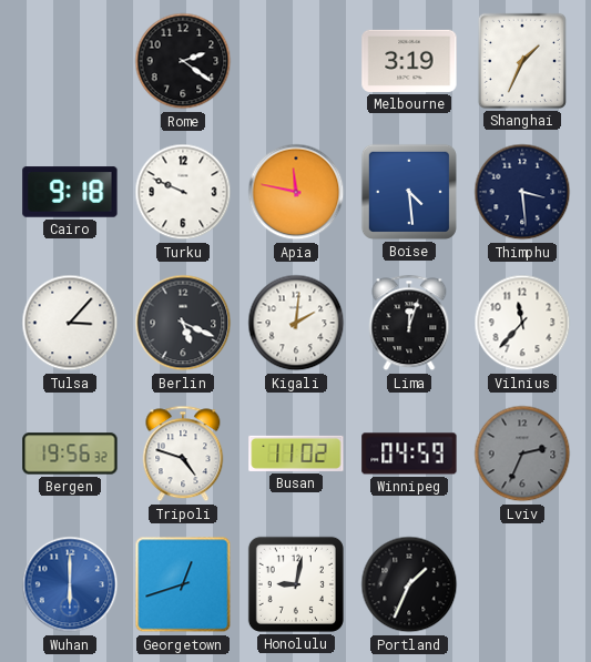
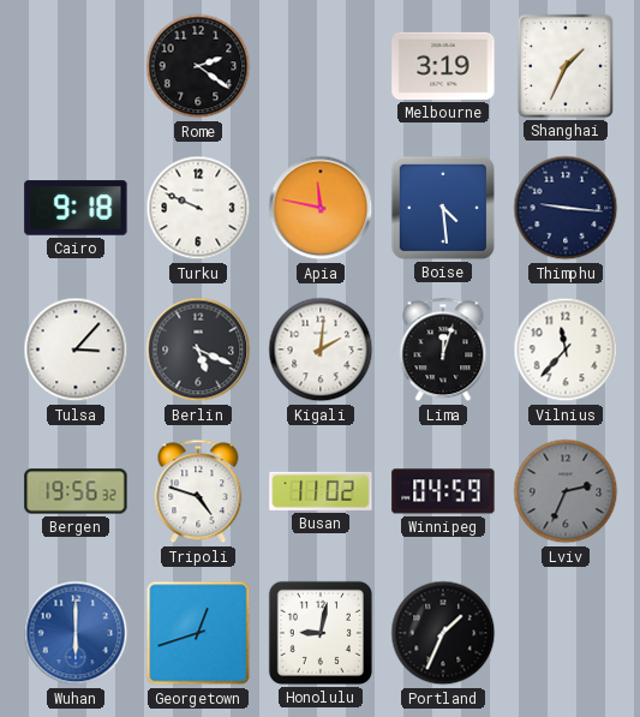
Thimphu: 3:29 -> 9:16
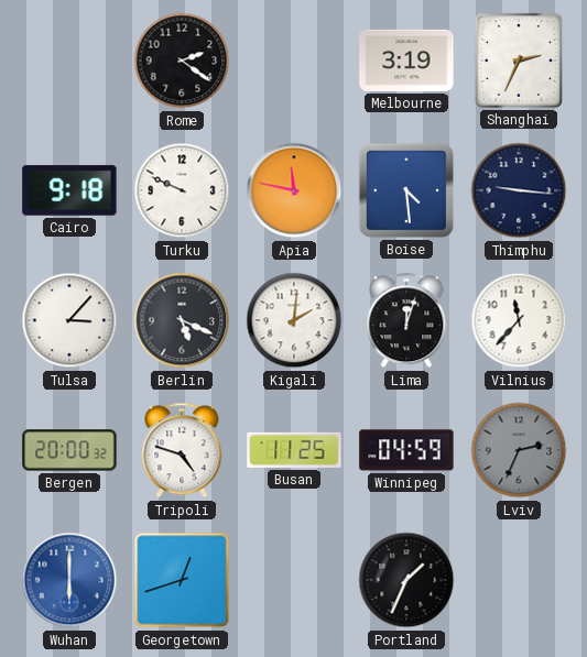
Shanghai: 1:34 -> 2:34
Bergen: 19:56 -> 20:00
Busan: 11:02 -> 11:25
Honolulu: 9:02 -> none
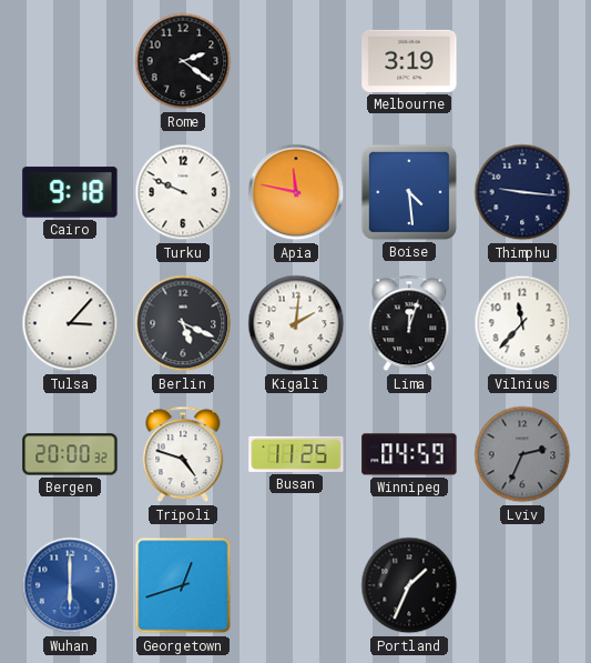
Shanghai: 2:34 -> none
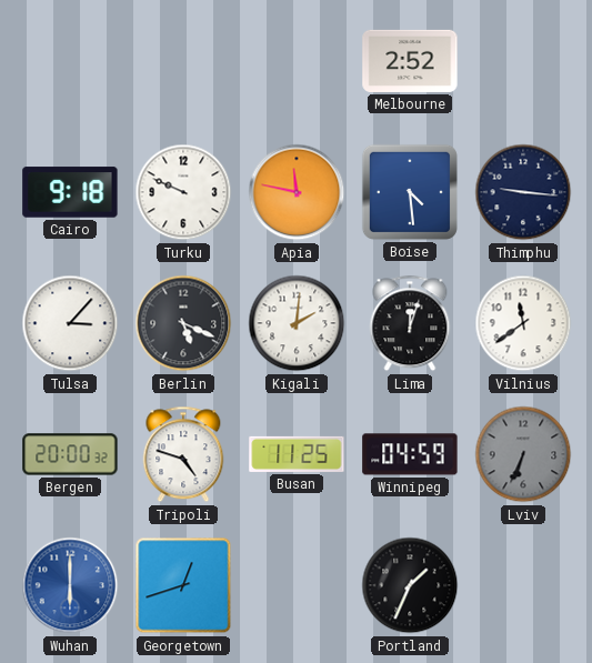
Rome: 2:21 -> none
Melbourne: 3:19 -> 2:52
Vilnius: 11:37 -> 11:39
Lviv: 2:34 -> 6:34
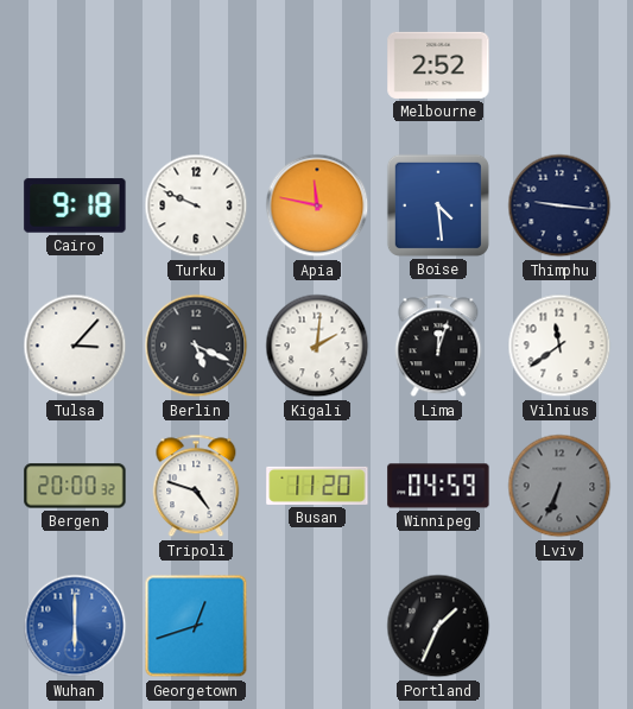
Busan: 11:25 -> 11:20
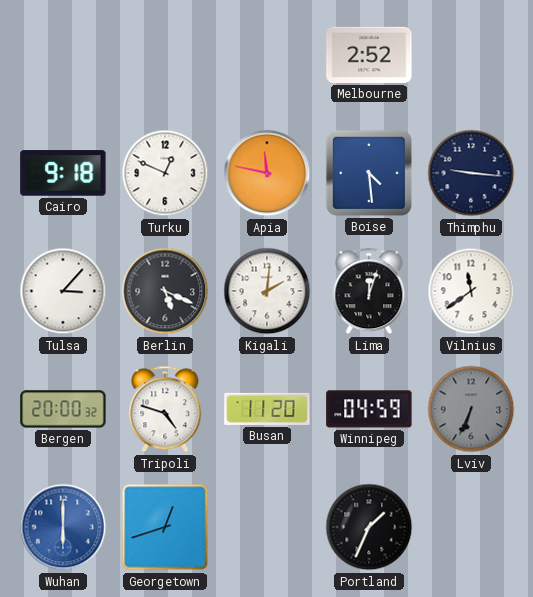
Turku: 9:49 -> 12:49
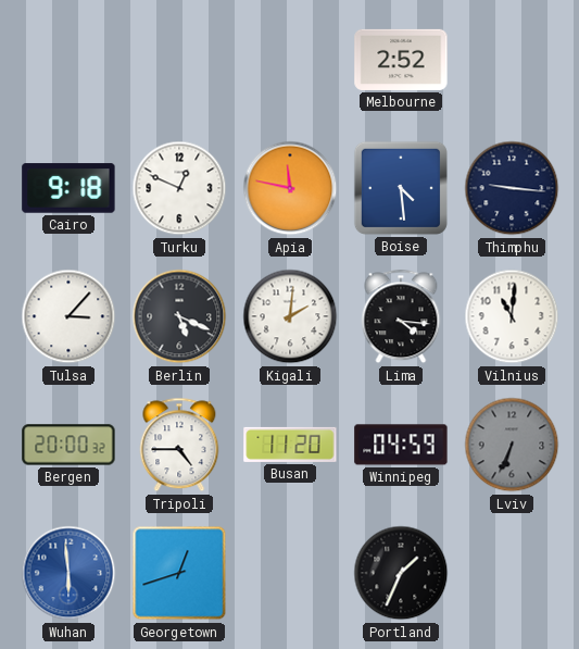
Lima: 12:03 -> 4:16
Vilnius: 11:39 -> 11:01
Tripoli: 4:48 -> 4:45
Wuhan: 6:00 -> 5:59
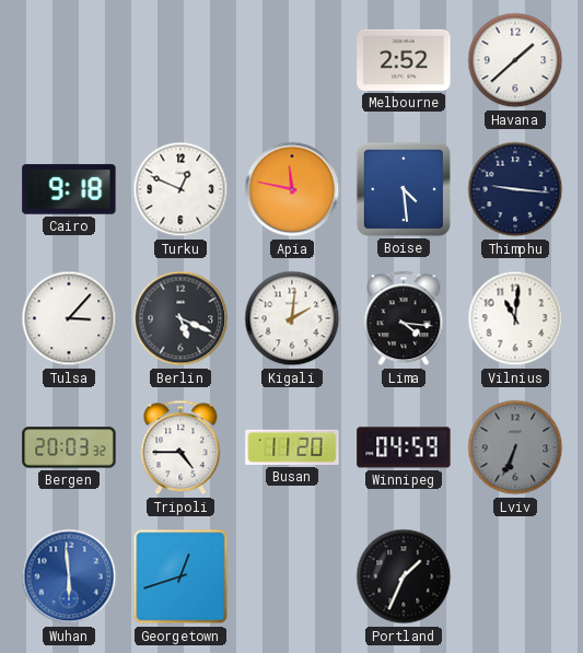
Havana: none -> 1:38
Bergen: 20:00 -> 20:03
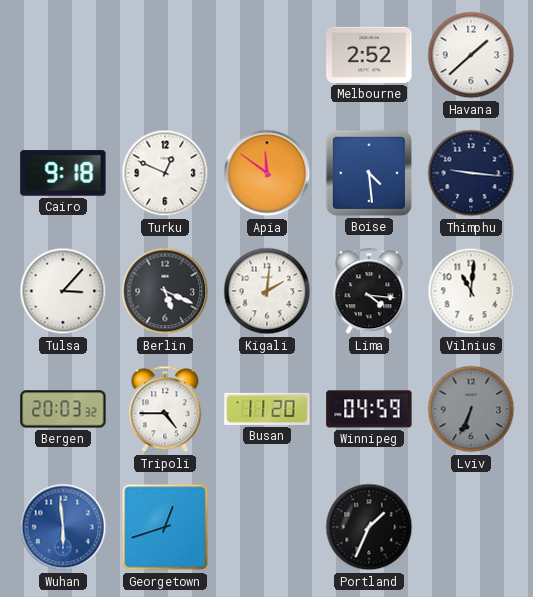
Apia: 11:47 -> 11:51
